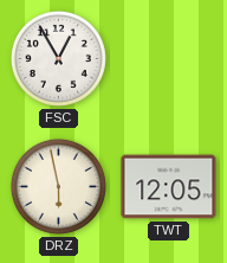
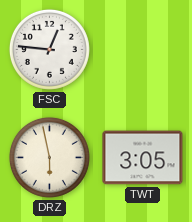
FSC: 12:55 -> 12:46
TWT: 12:05 -> 3:05
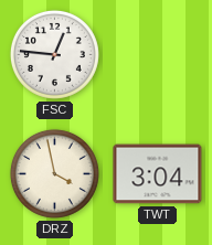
DRZ: 5:58 -> 3:58
TWT: 3:05 -> 3:04
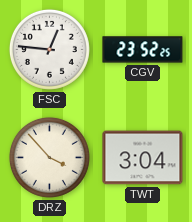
CGV: none -> 23:52
DRZ: 3:58 -> 3:53
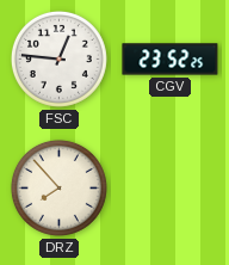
DRZ: 3:53 -> 7:53
TWT: 3:04 -> none
